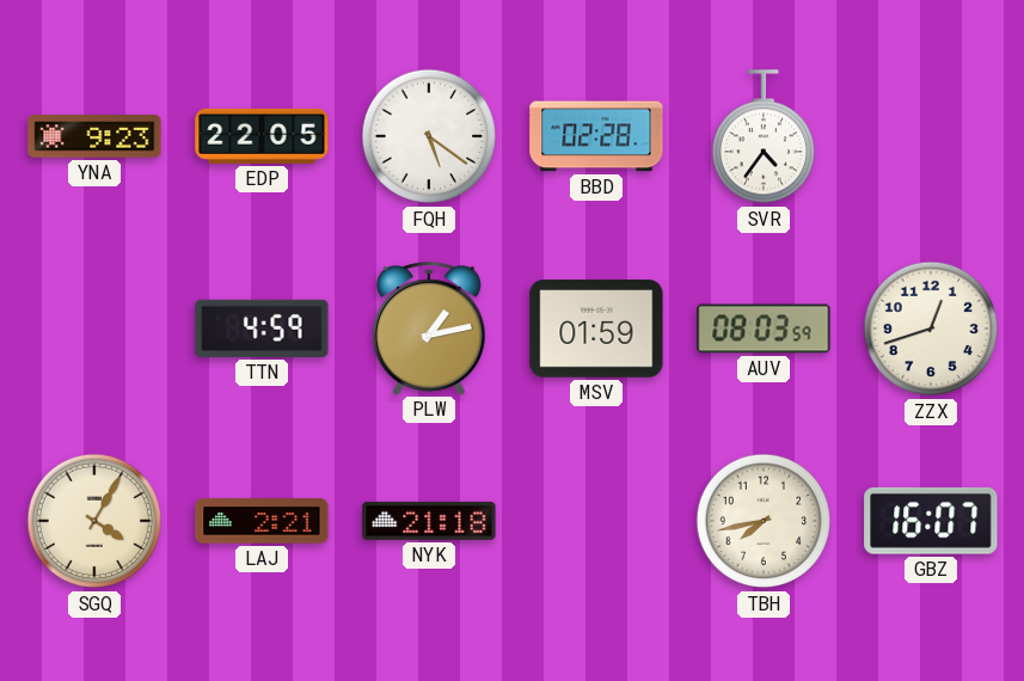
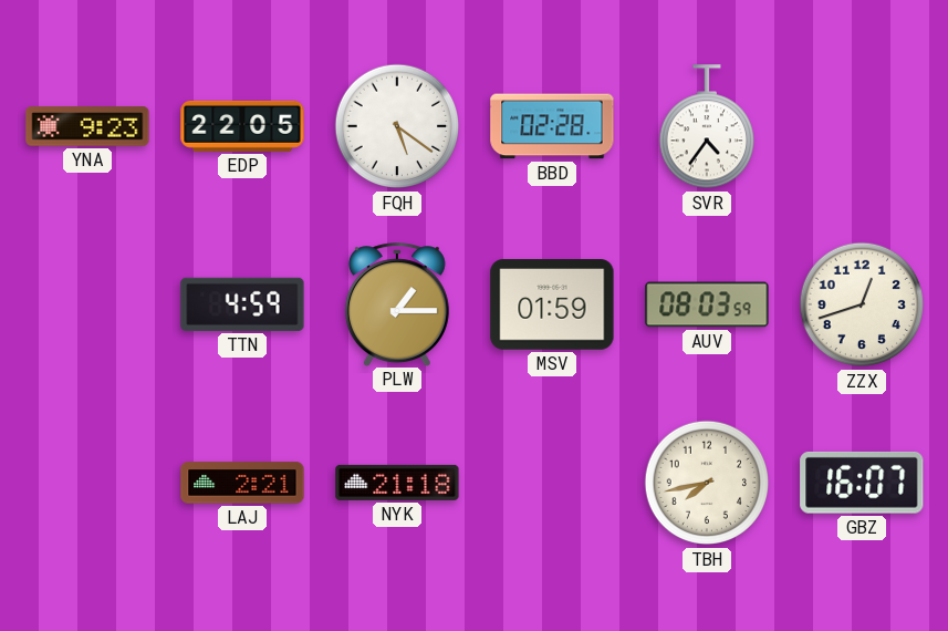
PLW: 1:13 -> 1:15
SGQ: 4:05 -> none
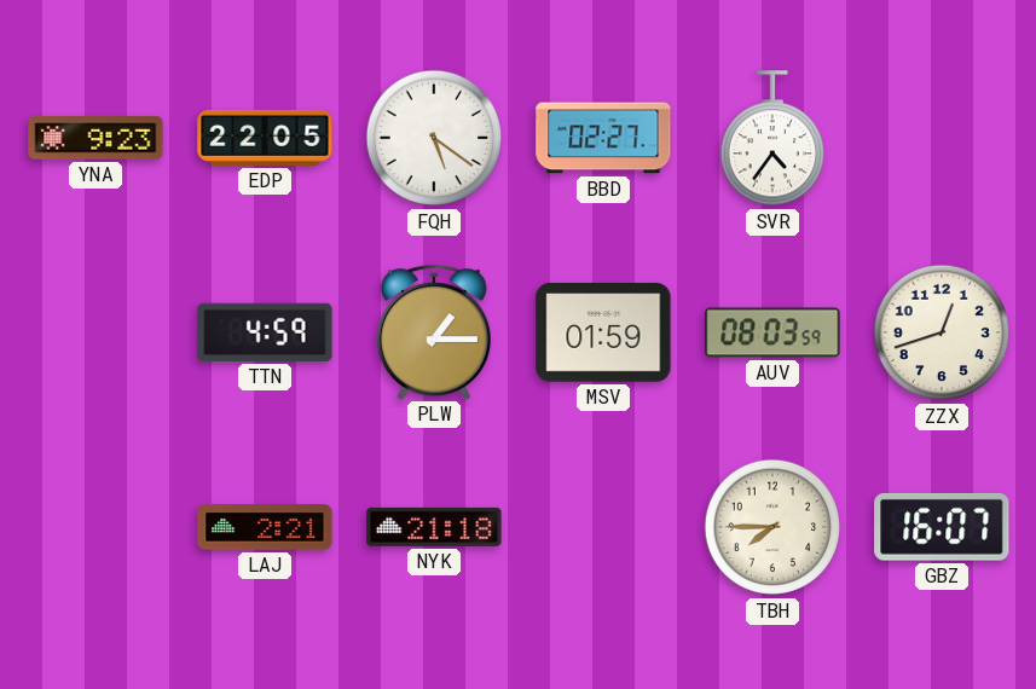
BBD: 02:28 -> 02:27
TBH: 7:43 -> 7:45
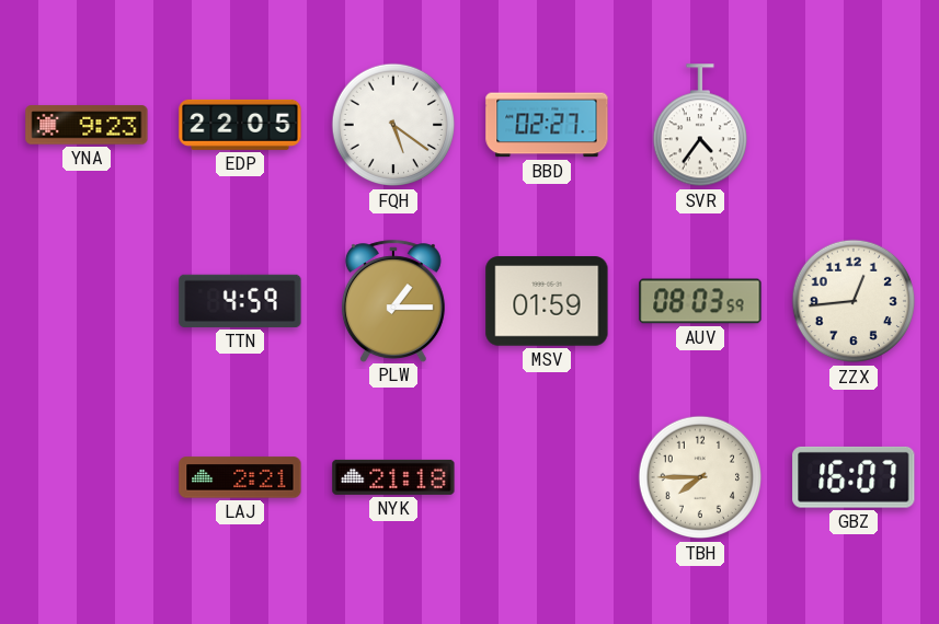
ZZX: 12:42 -> 12:44
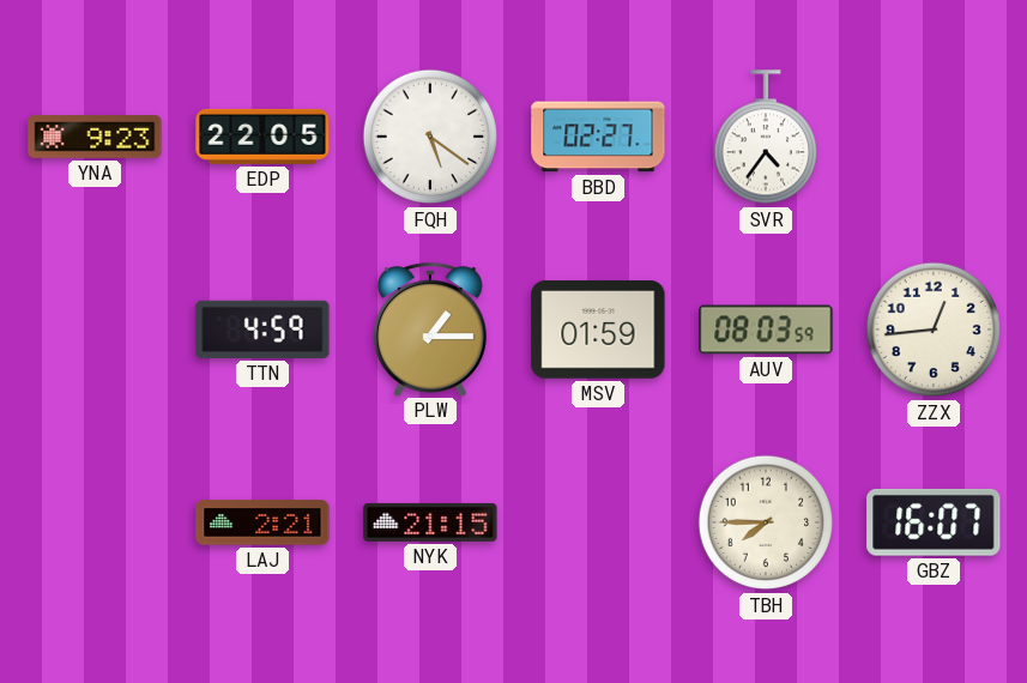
NYK: 21:18 -> 21:15
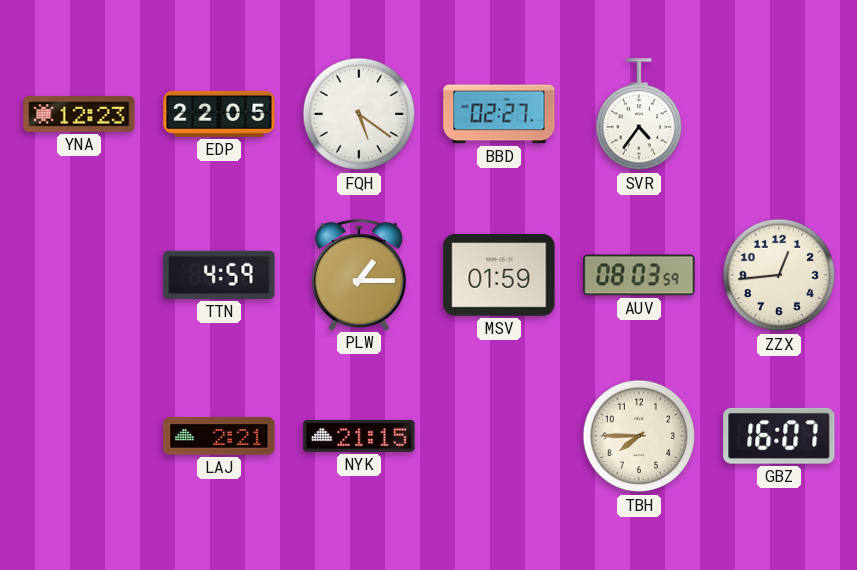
YNA: 9:23 -> 12:23
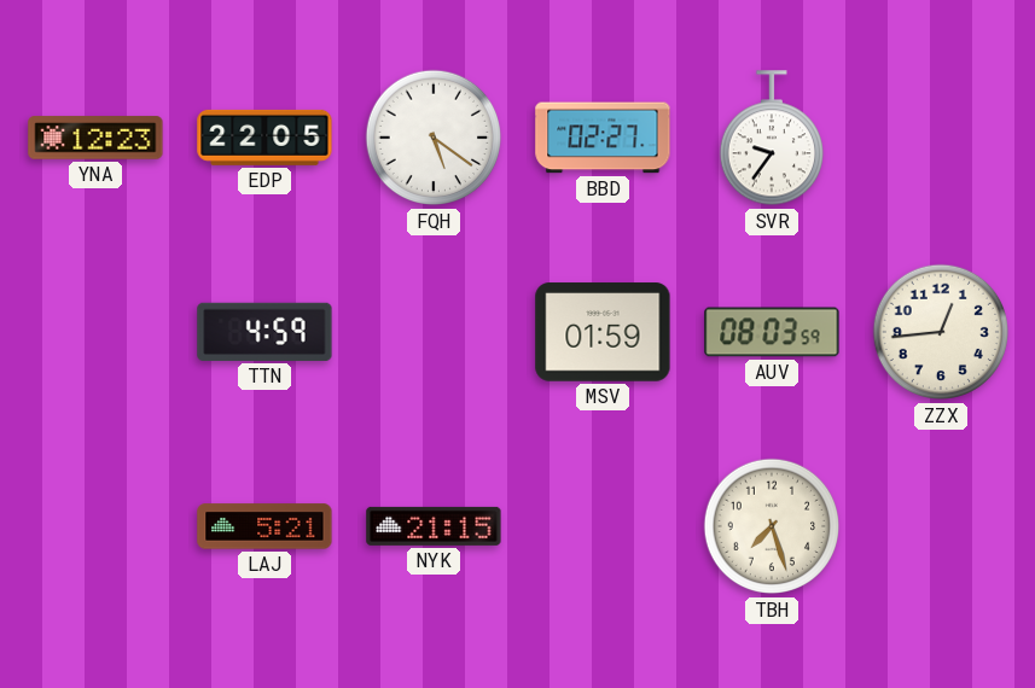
SVR: 4:36 -> 9:36
PLW: 1:15 -> none
LAJ: 2:21 -> 5:21
TBH: 7:45 -> 7:27
GBZ: 16:07 -> none
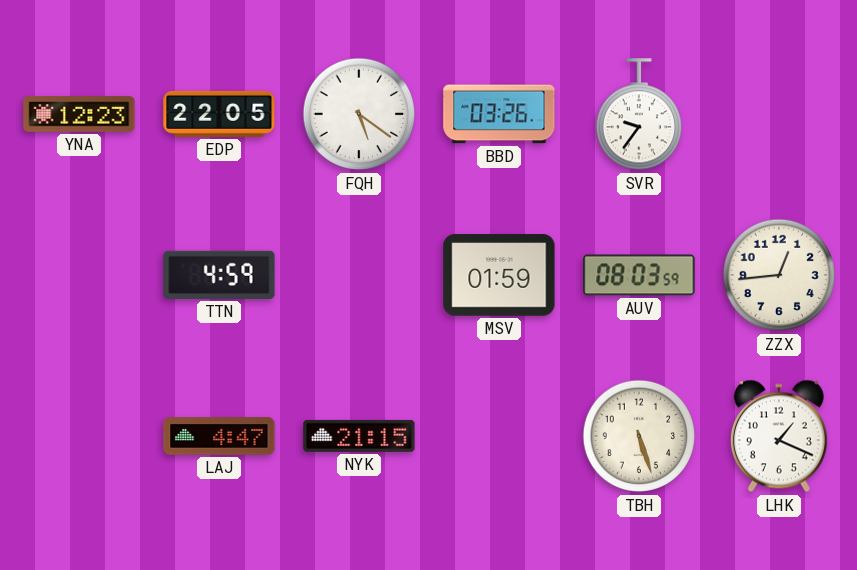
BBD: 02:27 -> 03:26
LAJ: 5:21 -> 4:47
TBH: 7:27 -> 5:27
LHK: none -> 1:19
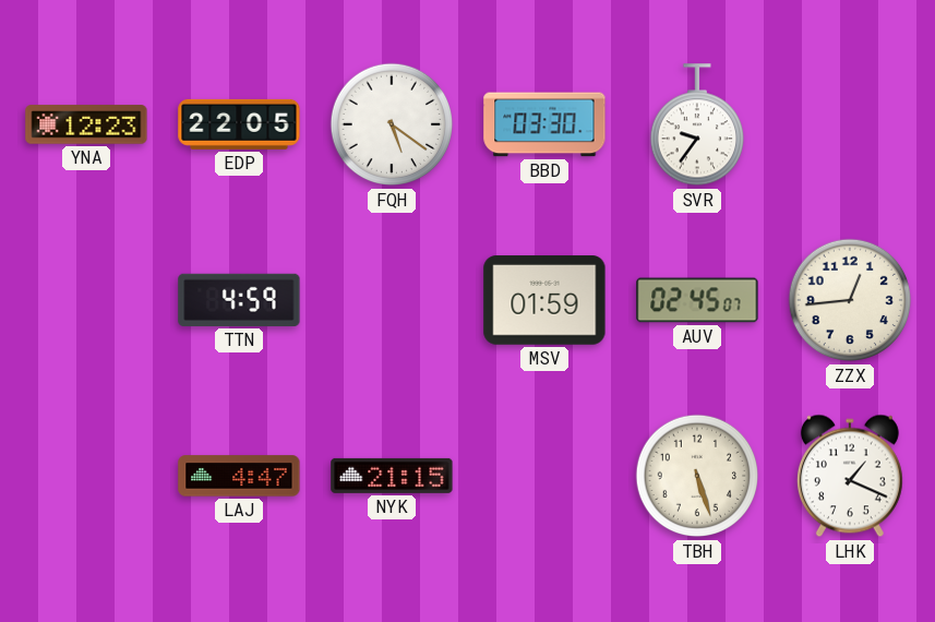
BBD: 03:26 -> 03:30
AUV: 08:03 -> 02:45
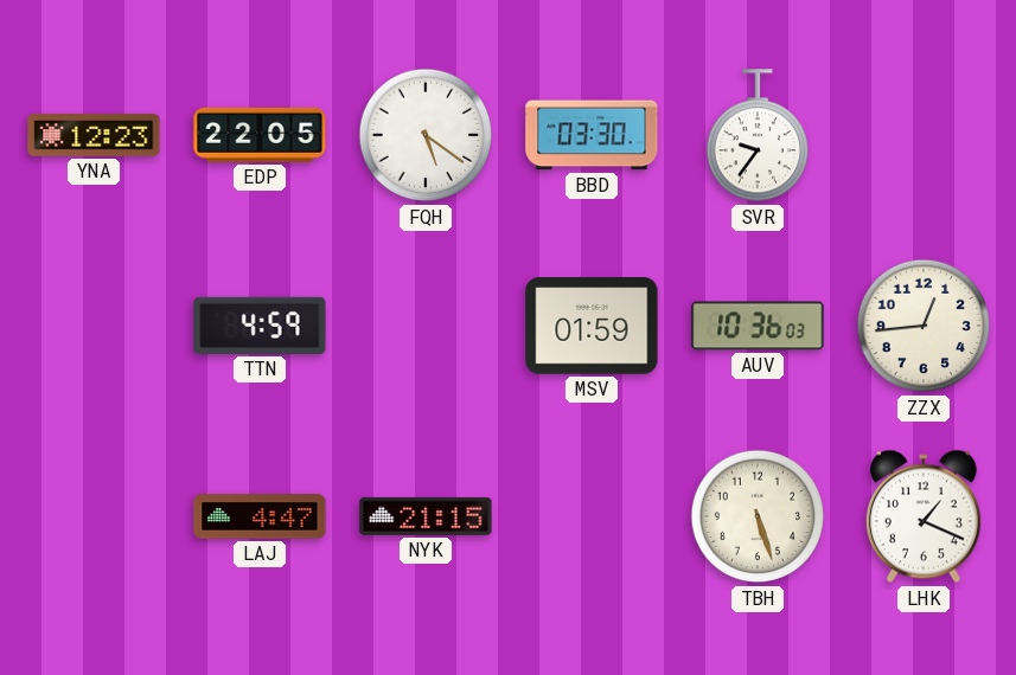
AUV: 02:45 -> 10:36
